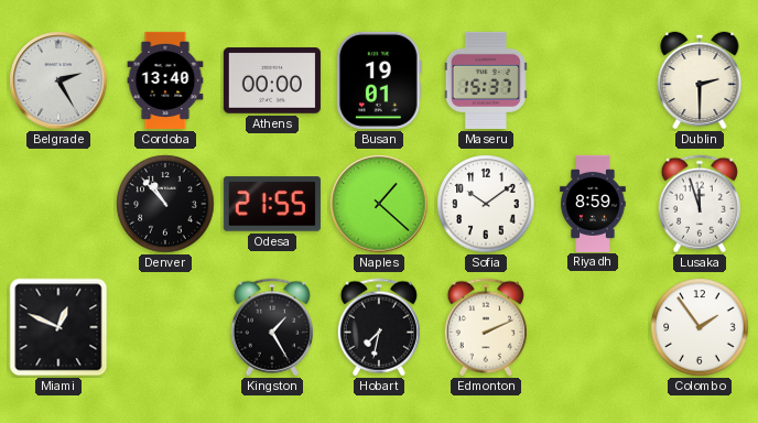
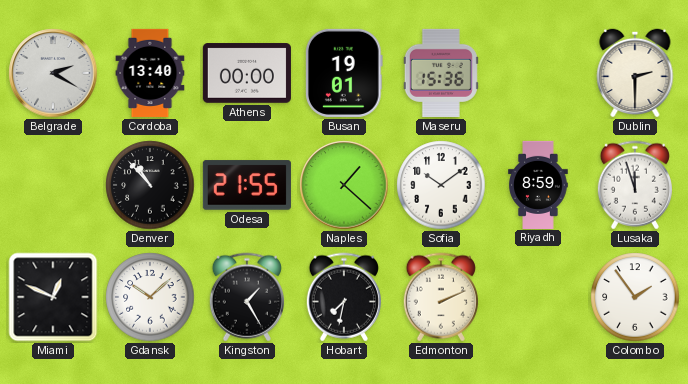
Belgrade: 2:25 -> 2:20
Maseru: 15:37 -> 15:36
Gdansk: none -> 10:08
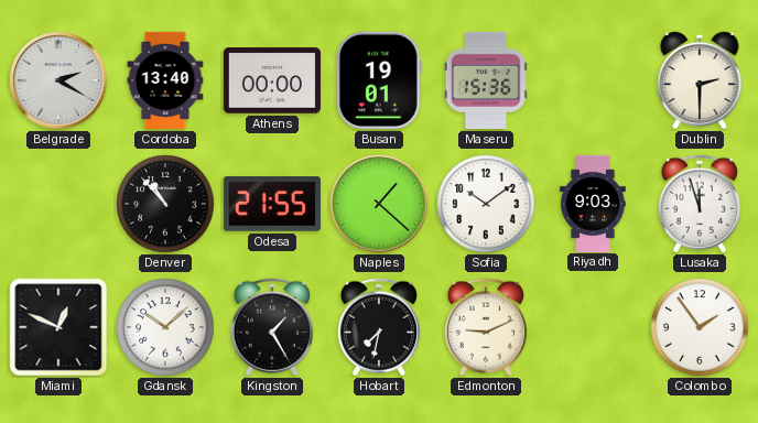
Riyadh: 8:59 -> 9:03
Edmonton: 2:11 -> 9:11
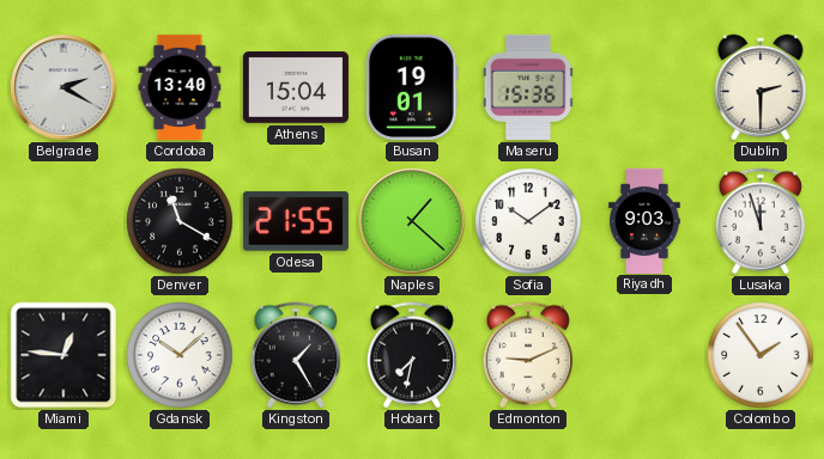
Athens: 00:00 -> 15:04
Denver: 10:53 -> 11:20
Miami: 12:49 -> 12:46
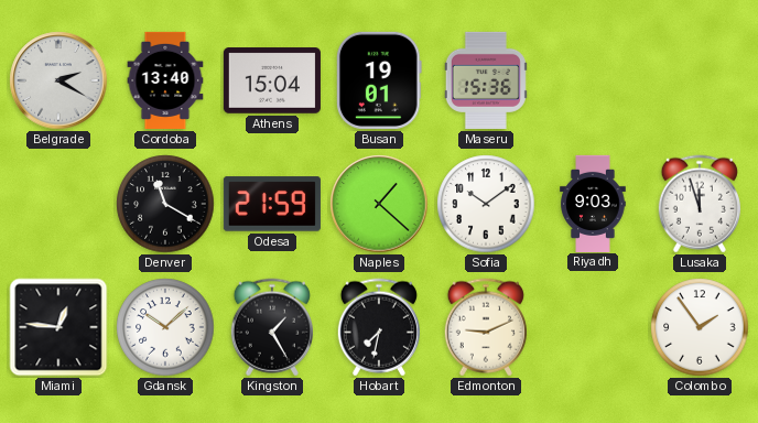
Dublin: 2:30 -> none
Odesa: 21:55 -> 21:59
